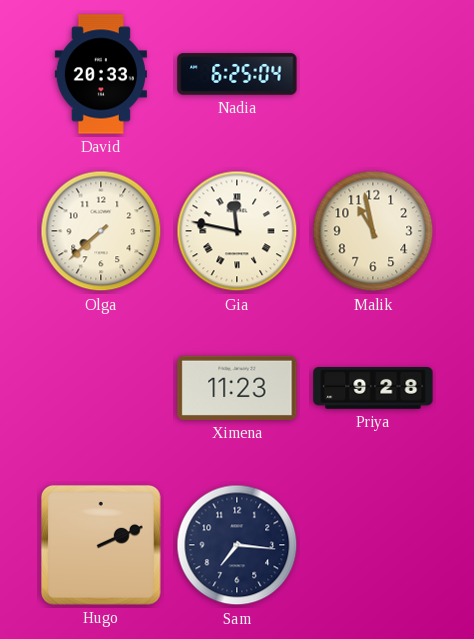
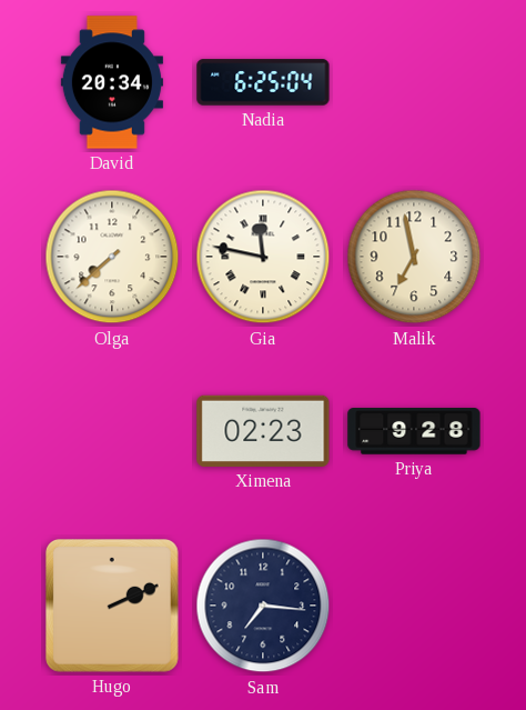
David: 20:33 -> 20:34
Malik: 10:58 -> 6:58
Ximena: 11:23 -> 02:23
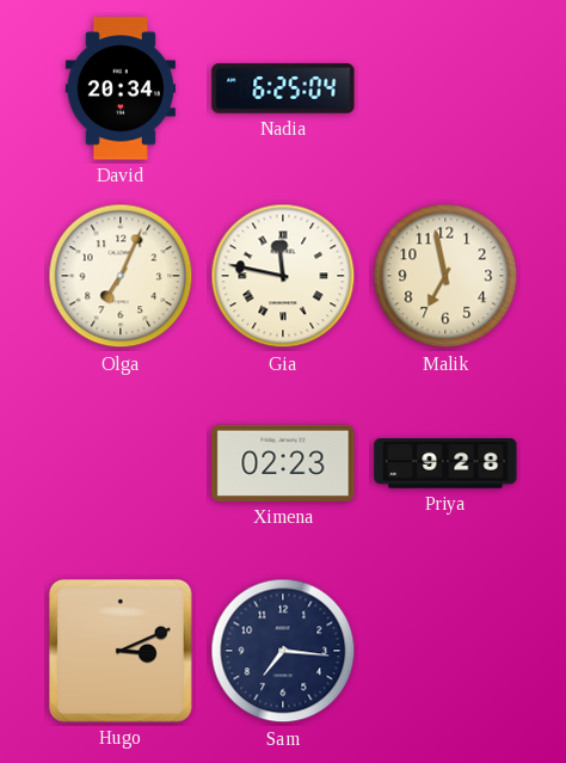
Olga: 7:38 -> 7:04
Hugo: 2:11 -> 3:11
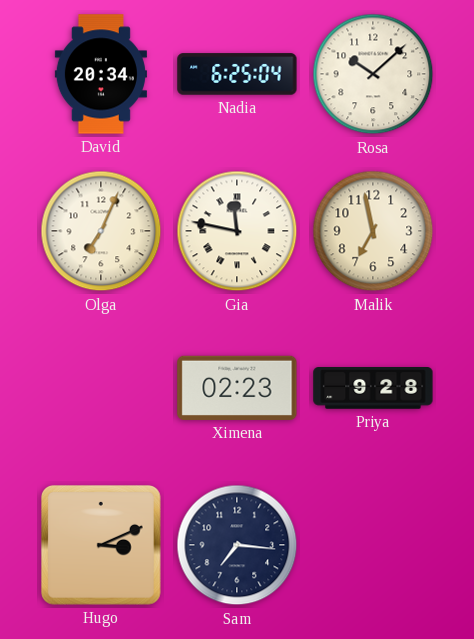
Rosa: none -> 10:08
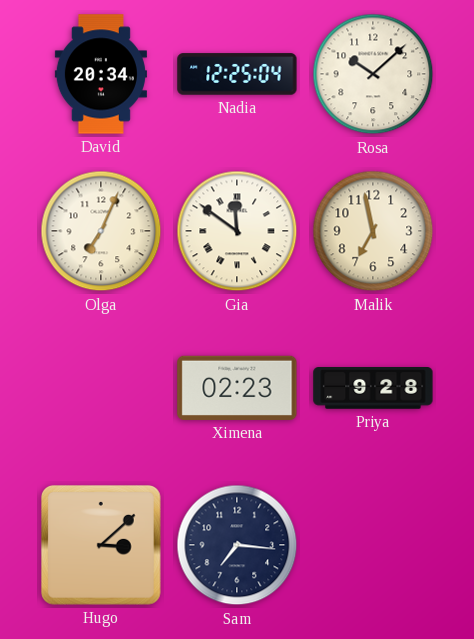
Nadia: 6:25 -> 12:25
Gia: 11:47 -> 11:51
Hugo: 3:11 -> 3:08
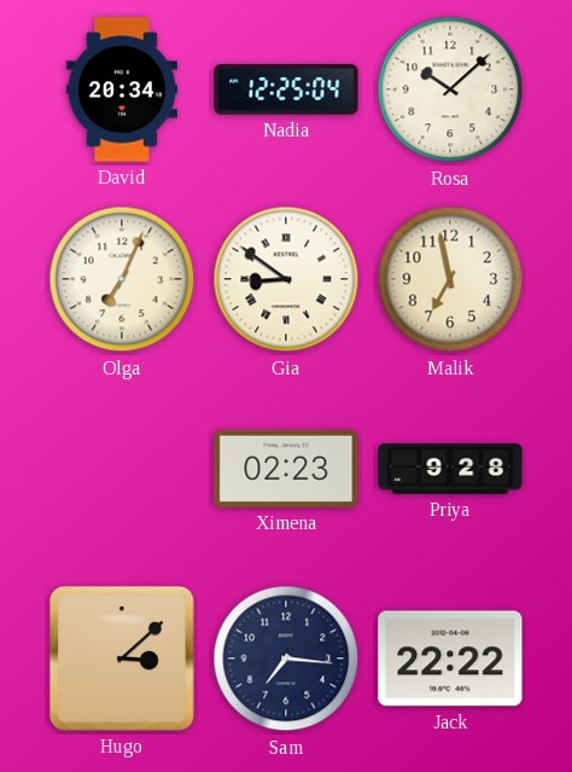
Gia: 11:51 -> 8:51
Jack: none -> 22:22
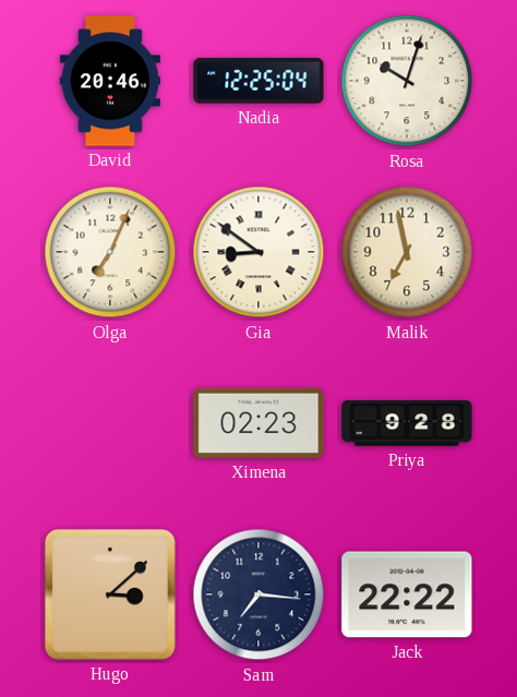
David: 20:34 -> 20:46
Rosa: 10:08 -> 10:03
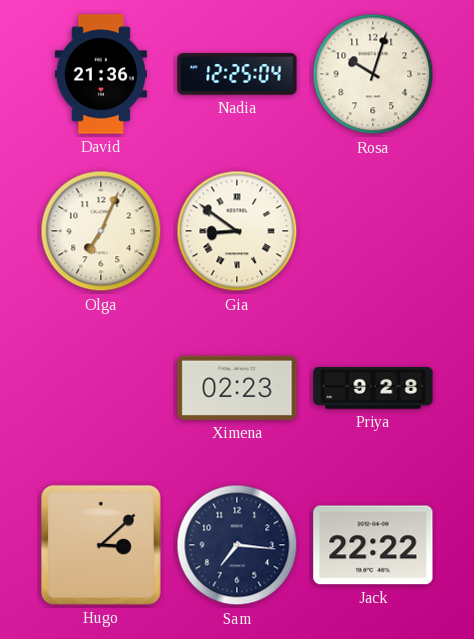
David: 20:46 -> 21:36
Malik: 6:58 -> none
